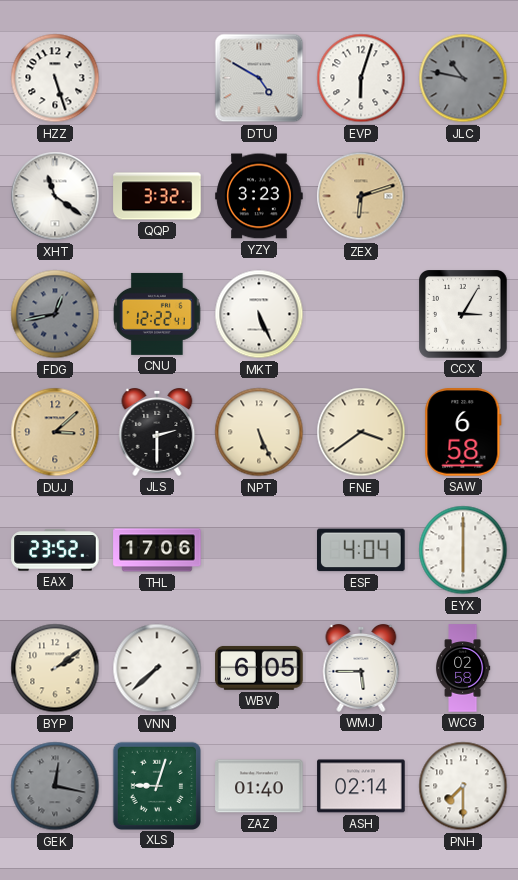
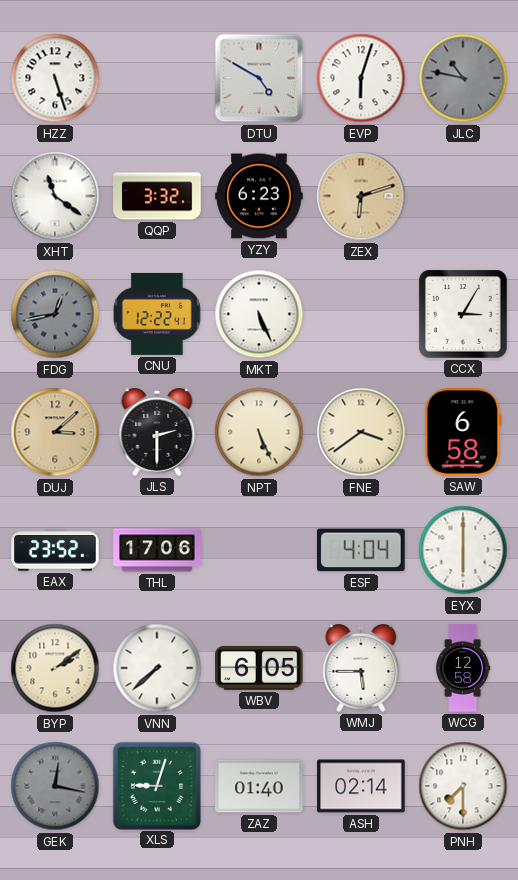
YZY: 3:23 -> 6:23
WCG: 02:58 -> 12:58
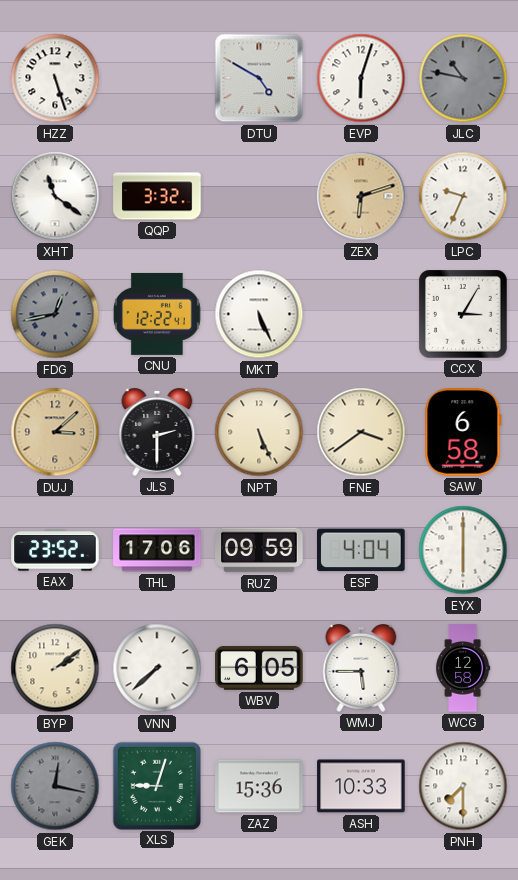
YZY: 6:23 -> none
LPC: none -> 9:34
RUZ: none -> 09:59
ZAZ: 01:40 -> 15:36
ASH: 02:14 -> 10:33
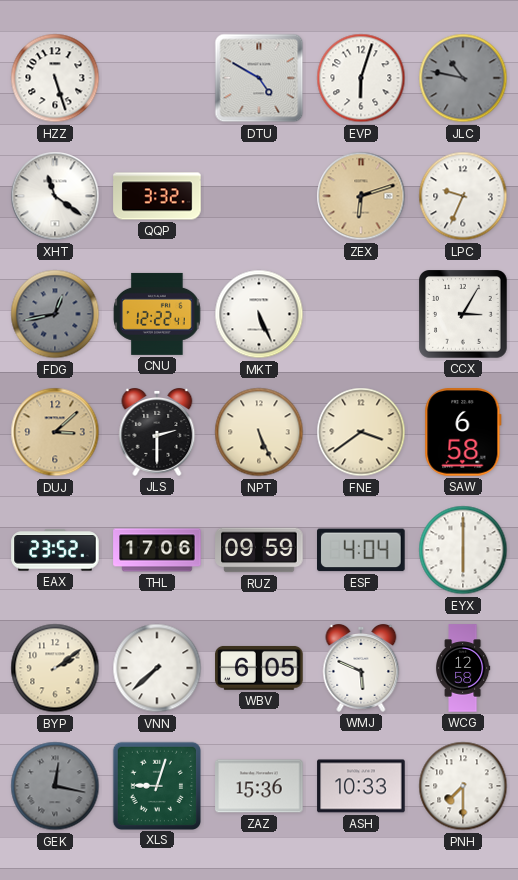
WMJ: 5:45 -> 5:49
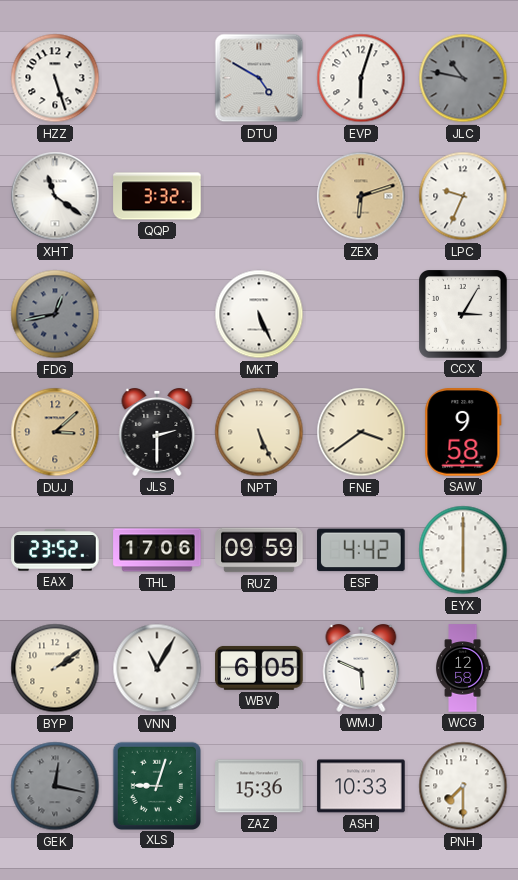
CNU: 12:22 -> none
SAW: 6:58 -> 9:58
ESF: 4:04 -> 4:42
VNN: 7:38 -> 11:05
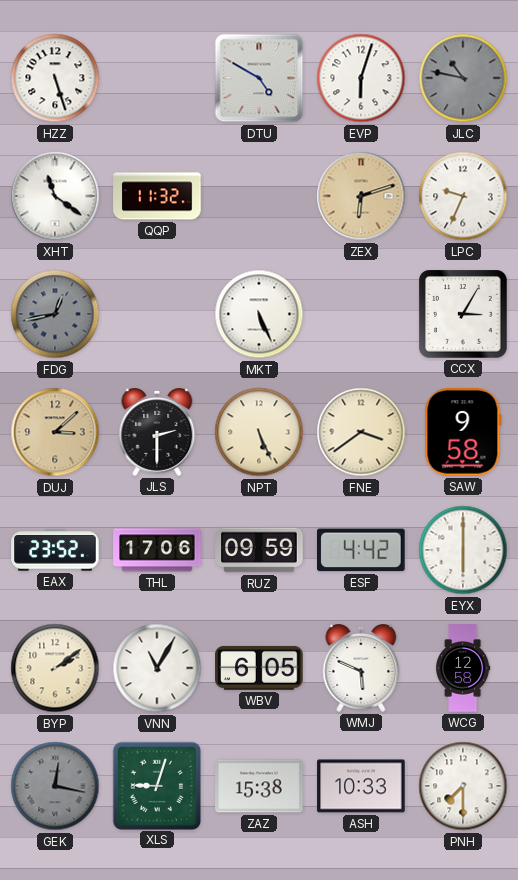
QQP: 3:32 -> 11:32
ZAZ: 15:36 -> 15:38
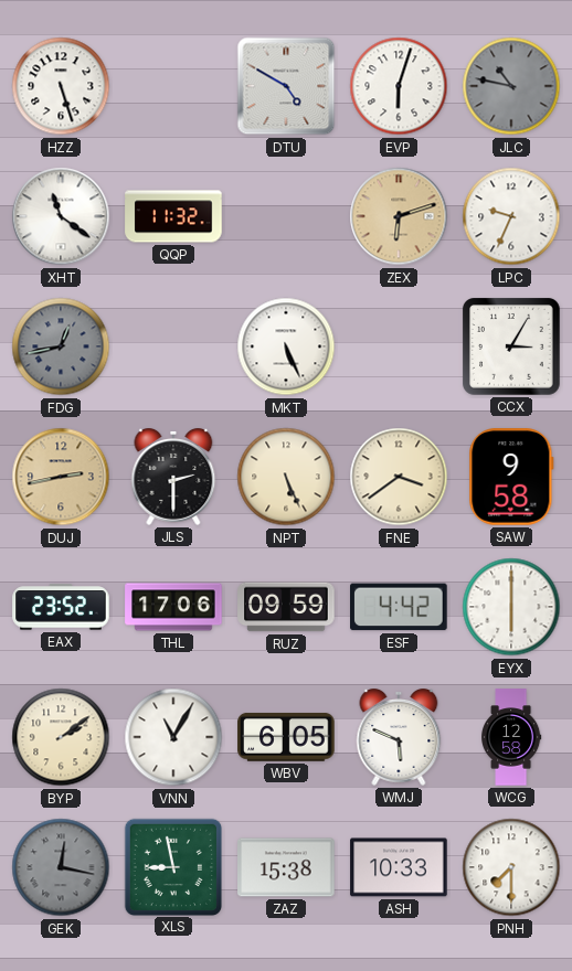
DUJ: 3:08 -> 2:43
XLS: 9:03 -> 8:58
